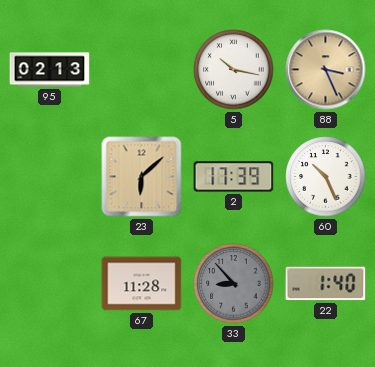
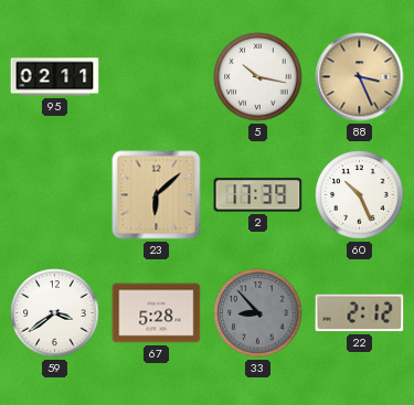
95: 02:13 -> 02:11
59: none -> 3:39
67: 11:28 -> 5:28
22: 1:40 -> 2:12
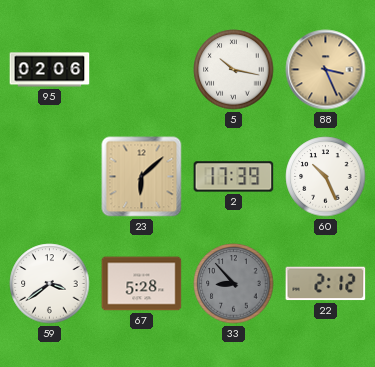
95: 02:11 -> 02:06
